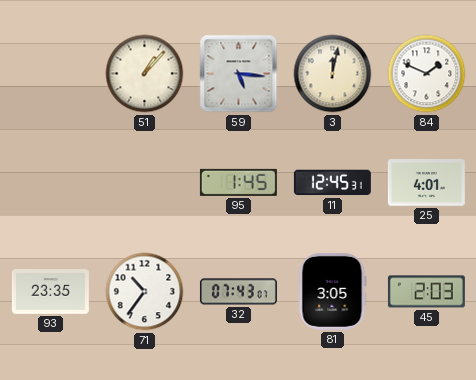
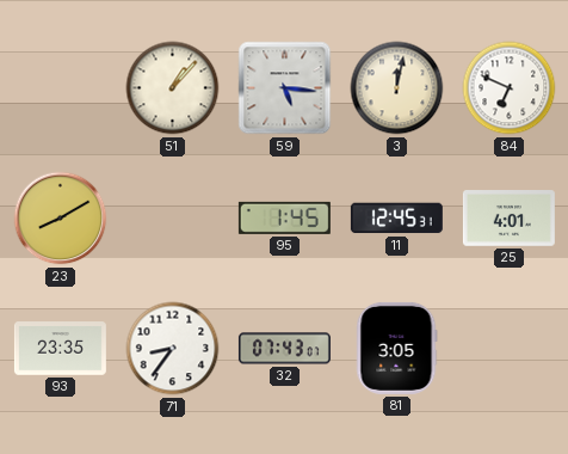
84: 1:49 -> 6:49
23: none -> 8:10
71: 10:36 -> 8:36
45: 2:03 -> none
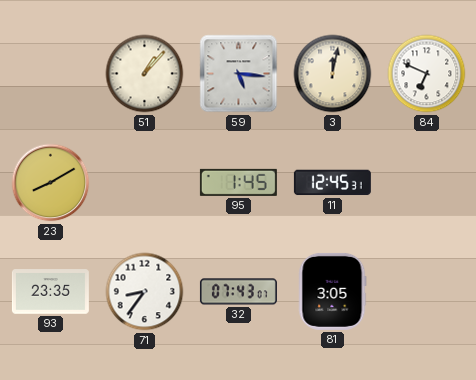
25: 4:01 -> none
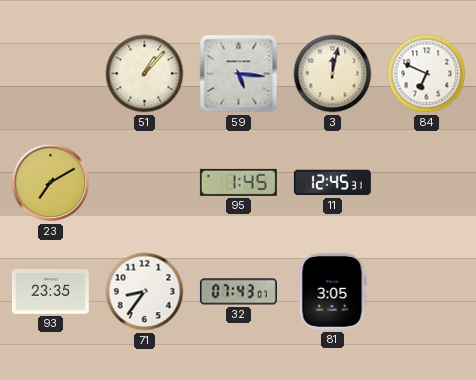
23: 8:10 -> 7:10
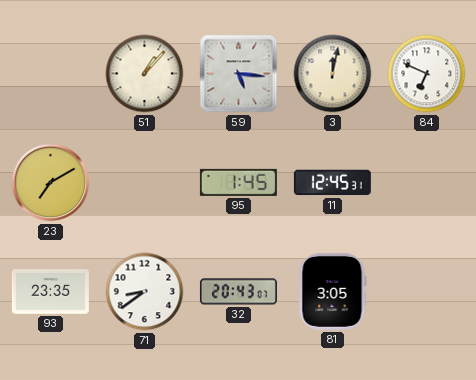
71: 8:36 -> 8:39
32: 07:43 -> 20:43
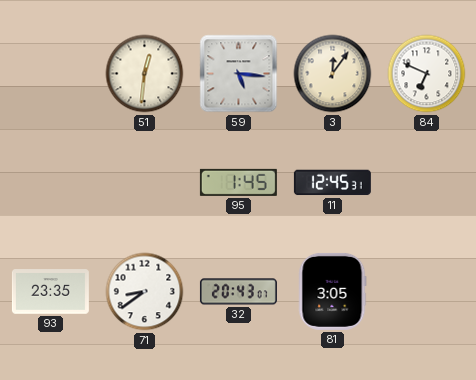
51: 1:07 -> 12:31
3: 12:02 -> 12:06
23: 7:10 -> none
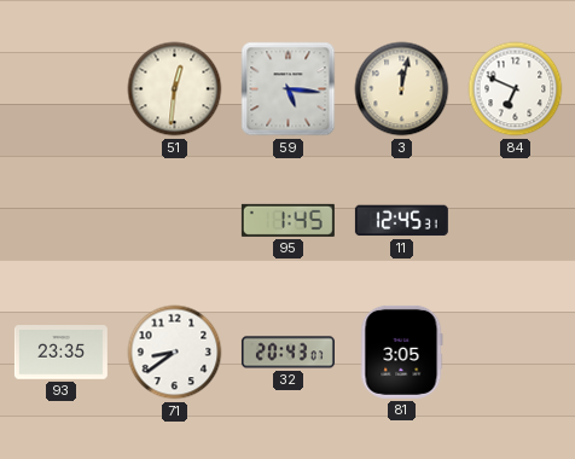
3: 12:06 -> 12:02
